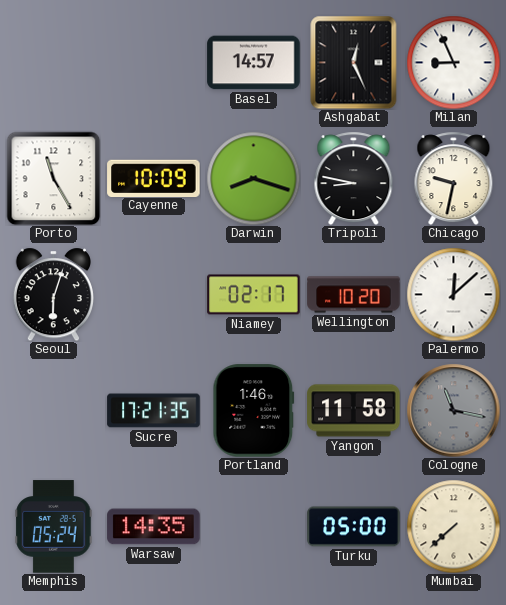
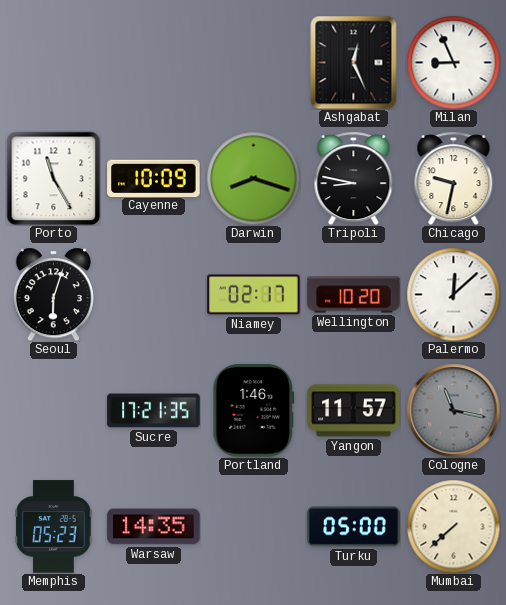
Basel: 14:57 -> none
Yangon: 11:58 -> 11:57
Memphis: 05:24 -> 05:23
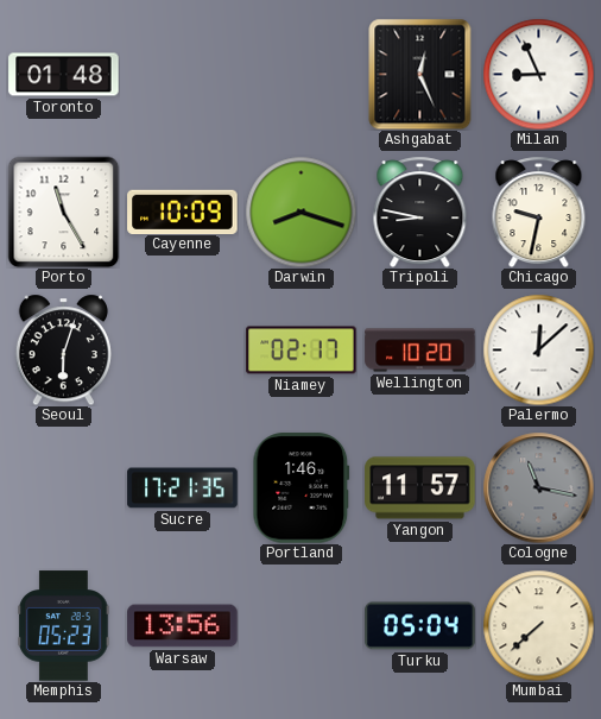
Toronto: none -> 01:48
Warsaw: 14:35 -> 13:56
Turku: 05:00 -> 05:04
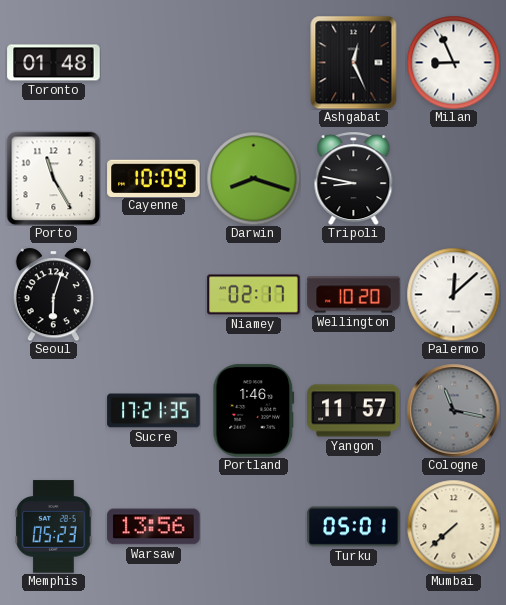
Chicago: 9:32 -> none
Turku: 05:04 -> 05:01
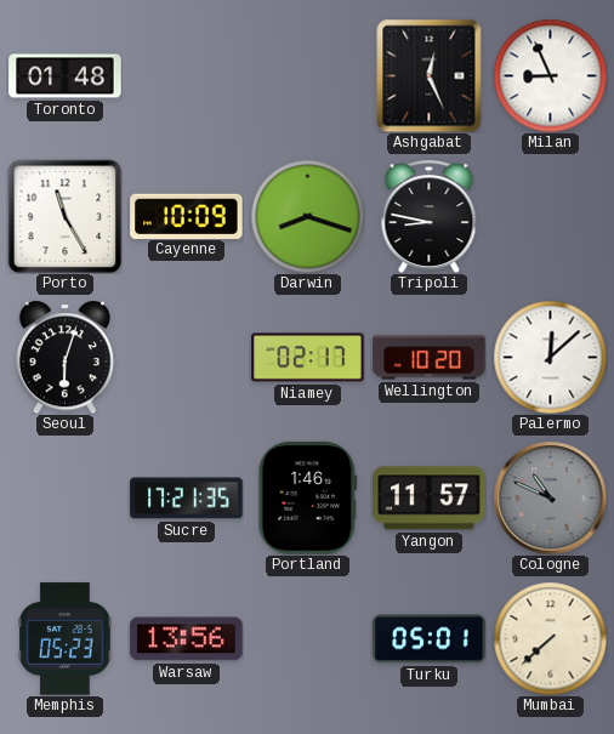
Cologne: 11:17 -> 10:49
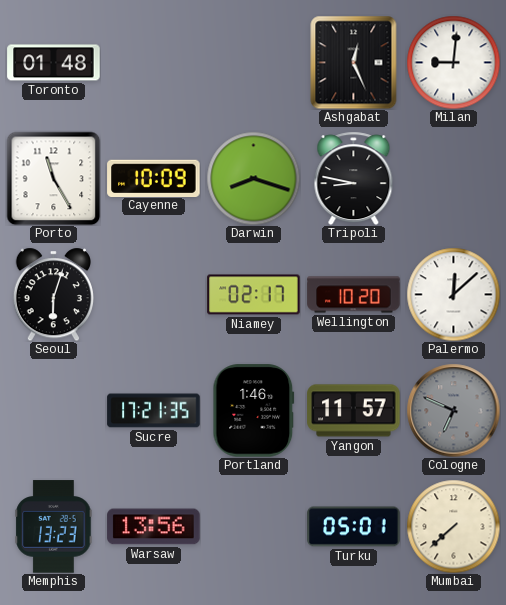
Milan: 8:56 -> 9:01
Cologne: 10:49 -> 6:49
Memphis: 05:23 -> 13:23
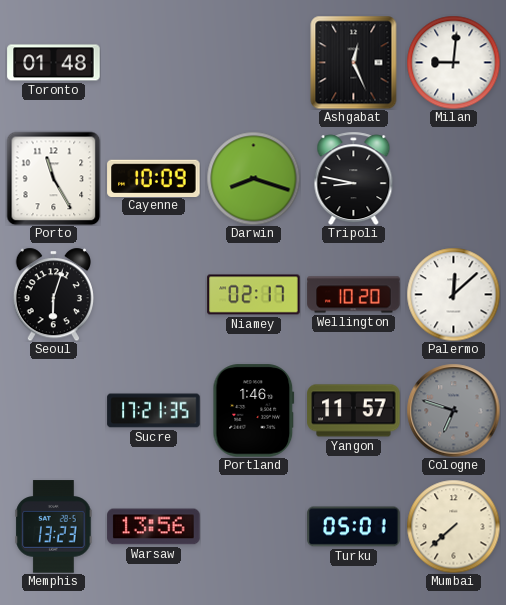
Cologne: 6:49 -> 6:48
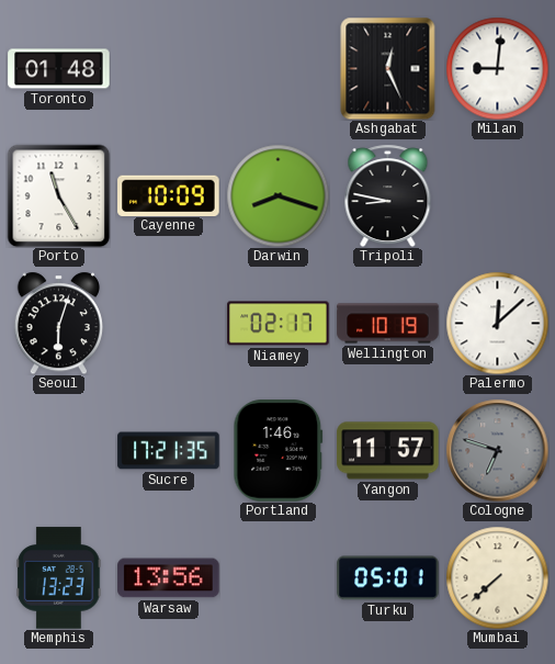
Wellington: 10:20 -> 10:19
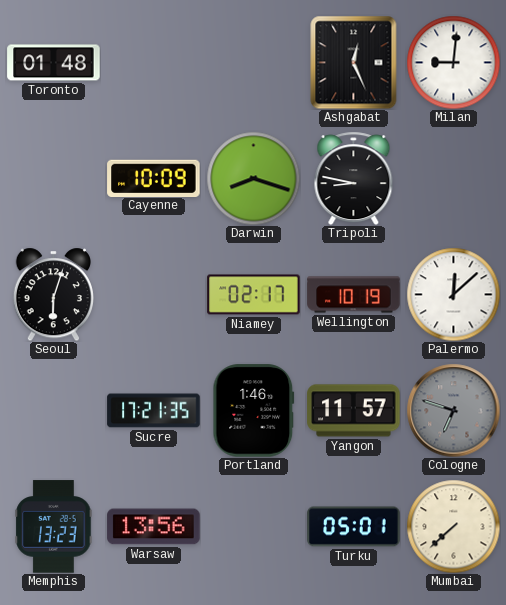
Porto: 11:25 -> none
